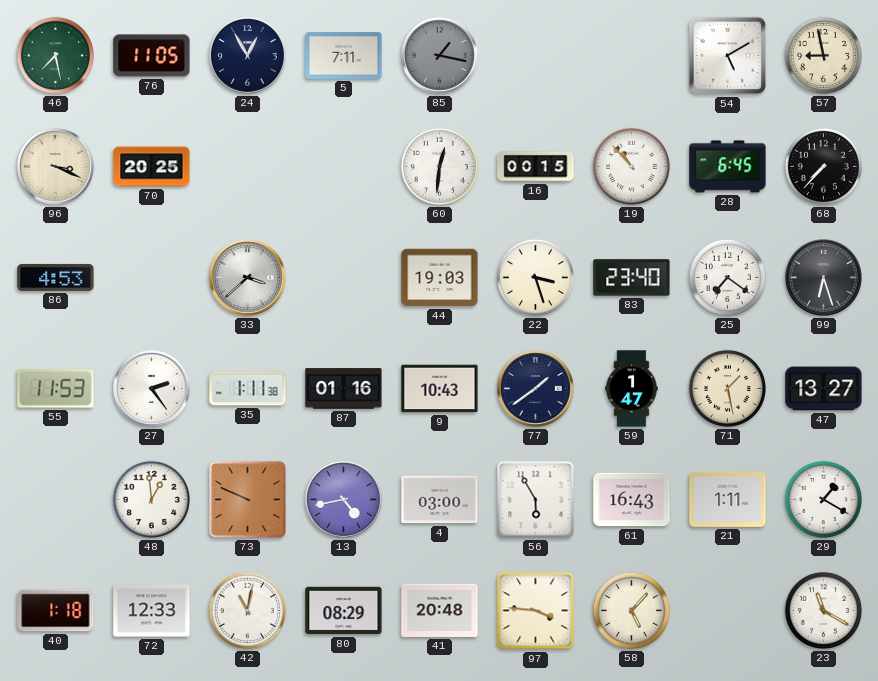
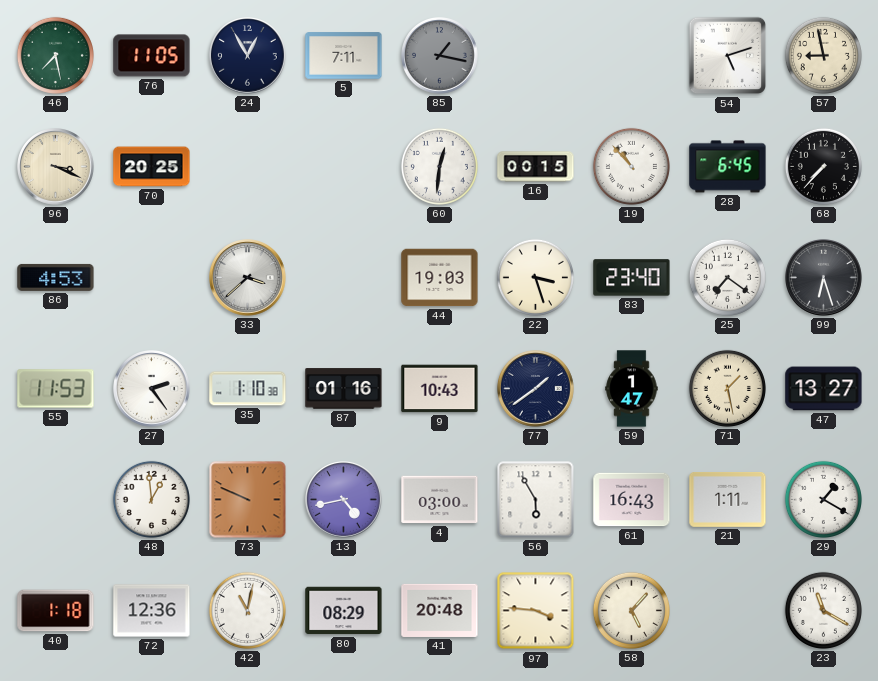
54: 5:10 -> 5:12
35: 1:11 -> 1:10
72: 12:33 -> 12:36
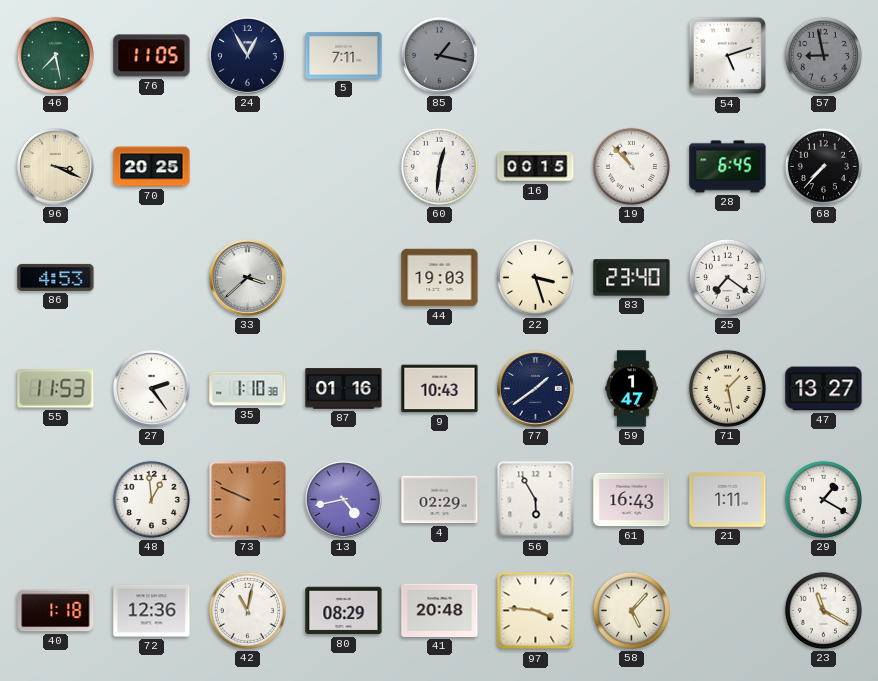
57 dial: cream -> grey
99: 6:27 -> none
4: 03:00 -> 02:29
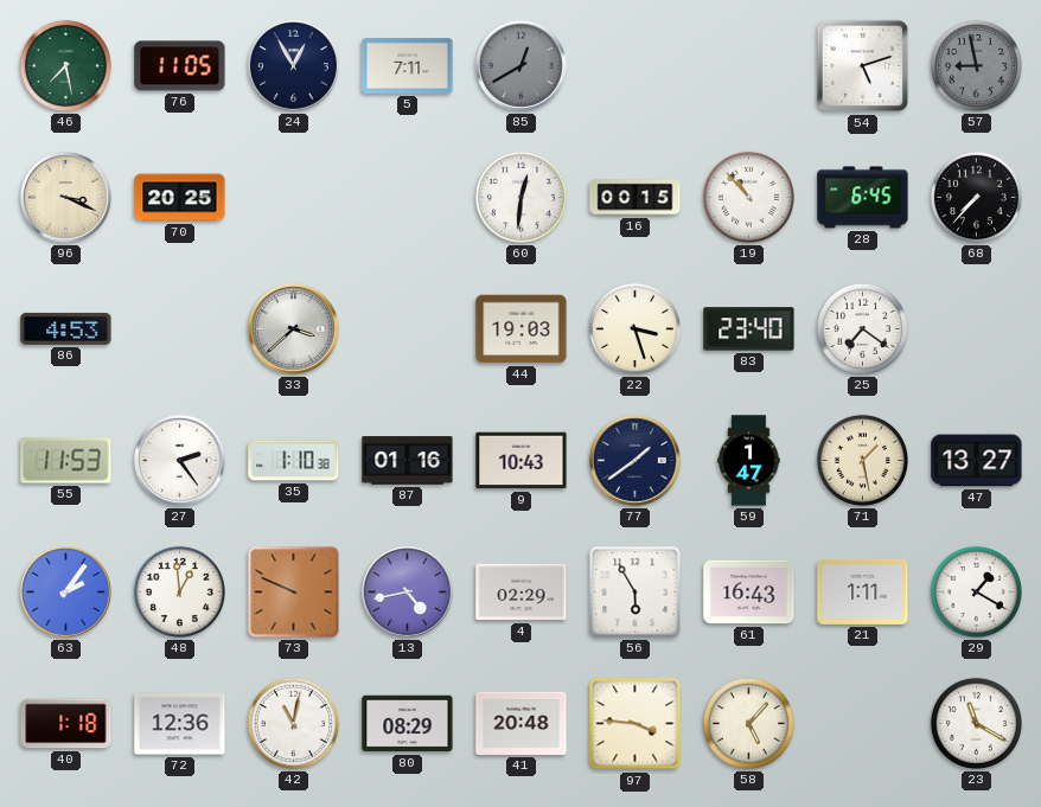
85: 1:17 -> 12:40
63: none -> 2:06
